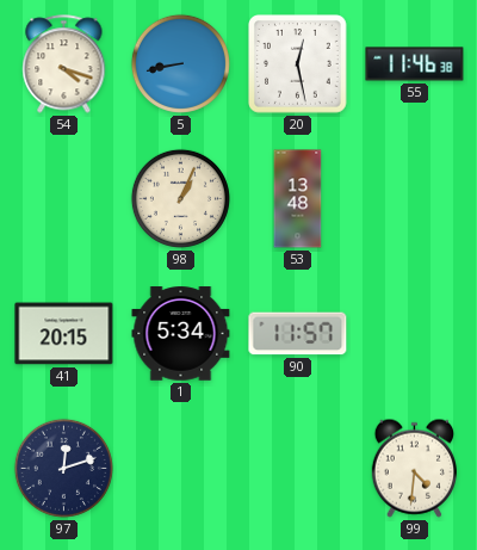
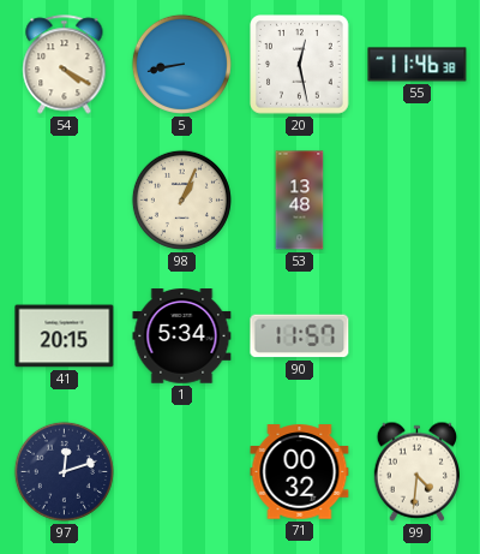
54: 4:18 -> 4:20
71: none -> 00:32
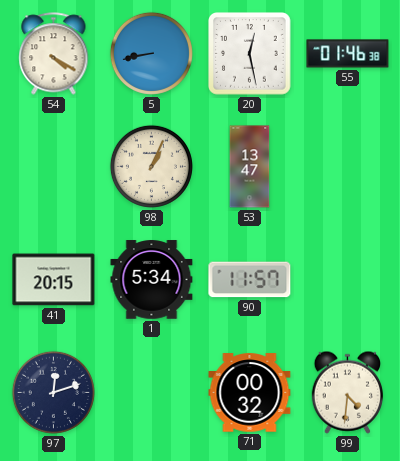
55: 11:46 -> 01:46
53: 13:48 -> 13:47
